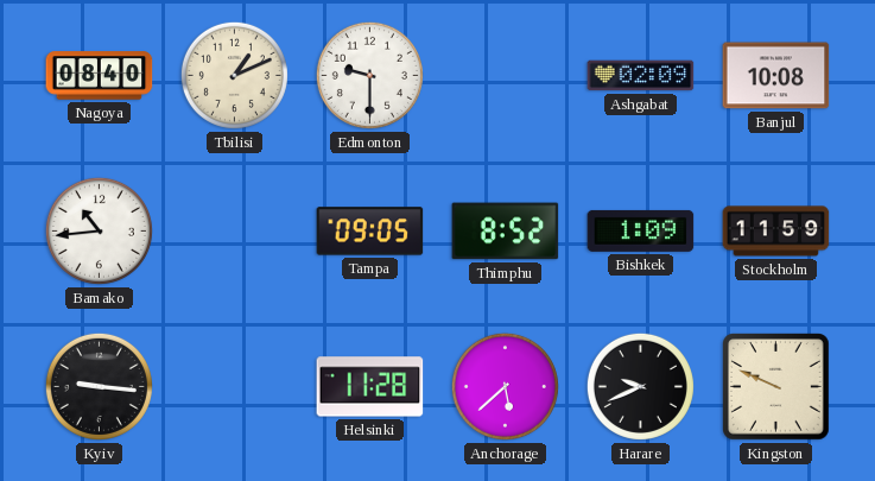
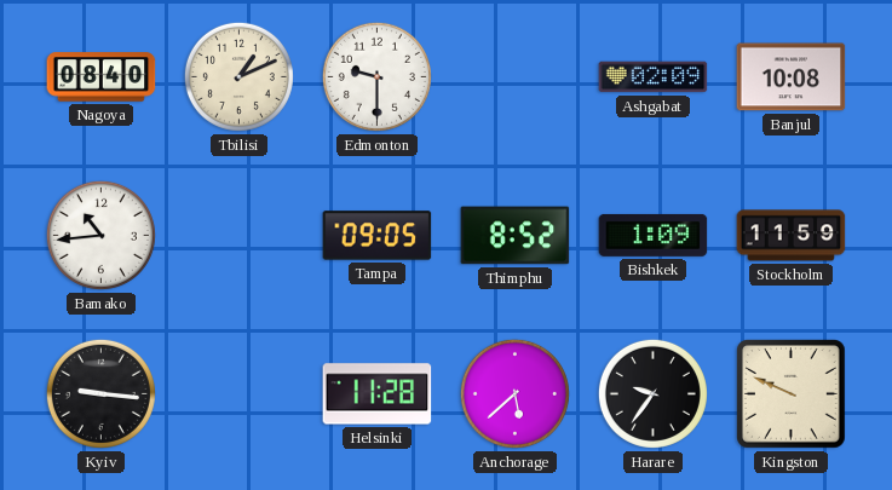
Harare: 9:41 -> 9:36
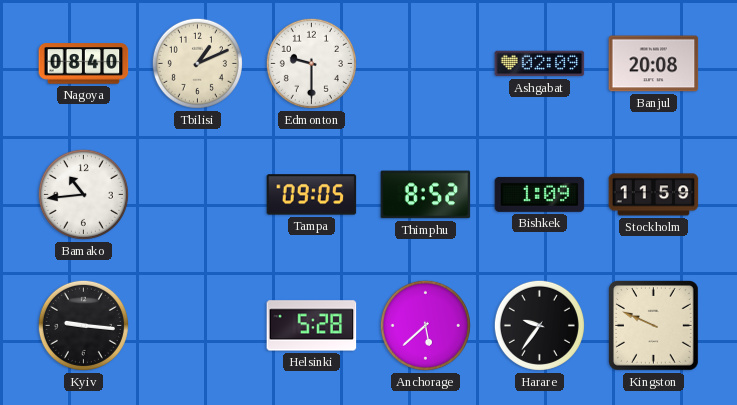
Banjul: 10:08 -> 20:08
Helsinki: 11:28 -> 5:28
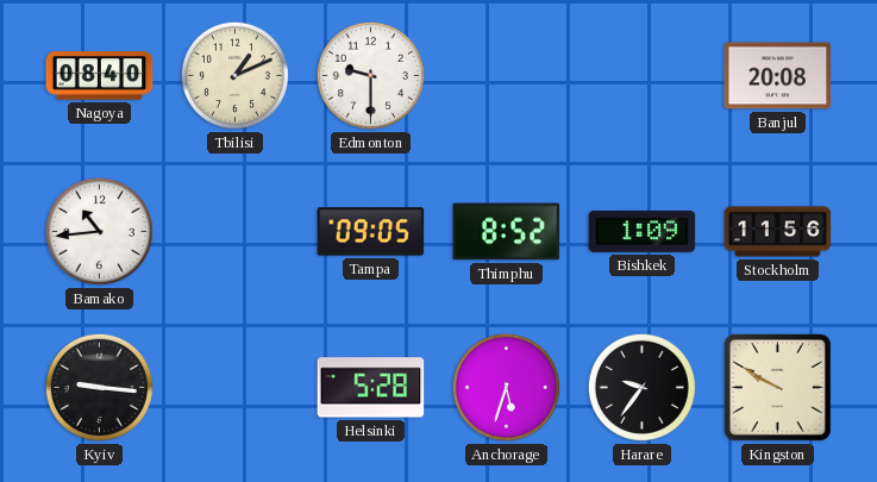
Ashgabat: 02:09 -> none
Stockholm: 11:59 -> 11:56
Anchorage: 5:38 -> 5:33
Kingston: 9:49 -> 9:50
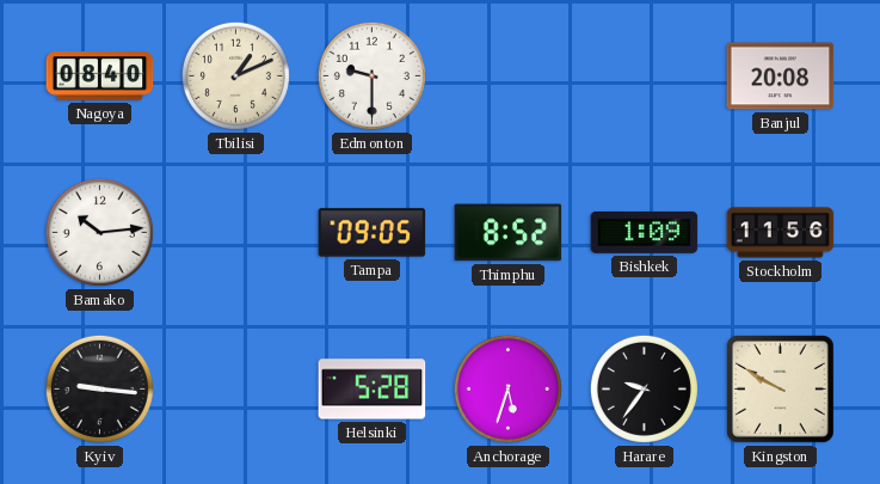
Bamako: 10:44 -> 10:14
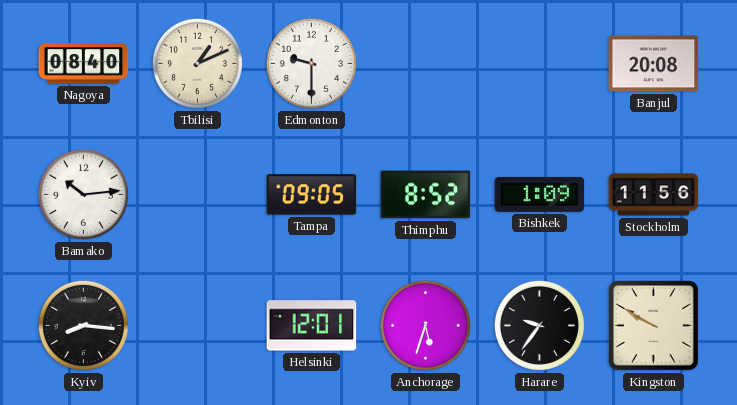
Kyiv: 9:16 -> 8:16
Helsinki: 5:28 -> 12:01
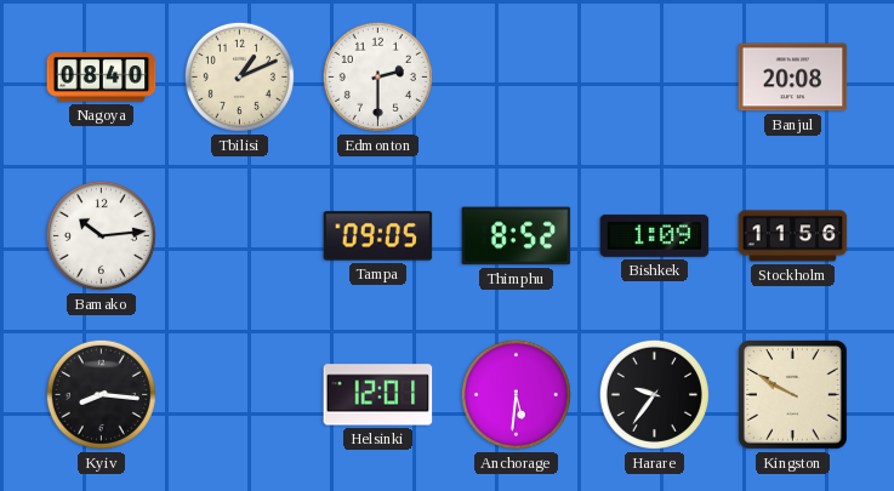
Edmonton: 9:30 -> 2:30
Anchorage: 5:33 -> 5:31
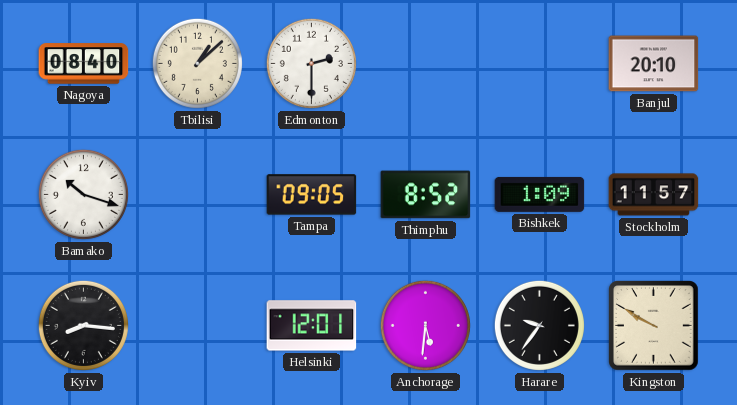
Tbilisi: 1:11 -> 1:08
Banjul: 20:08 -> 20:10
Bamako: 10:14 -> 10:18
Stockholm: 11:56 -> 11:57
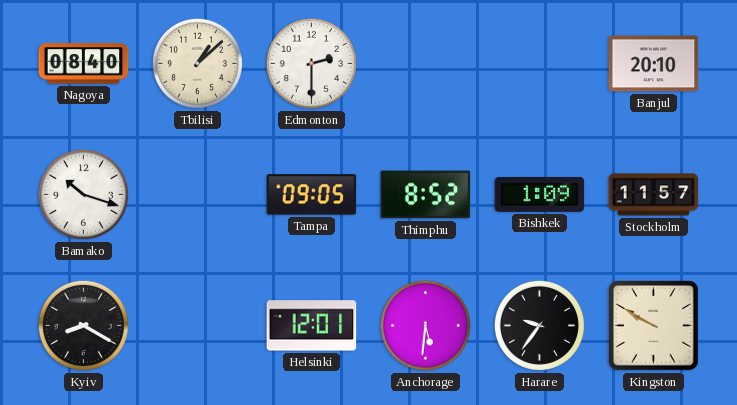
Kyiv: 8:16 -> 8:20
